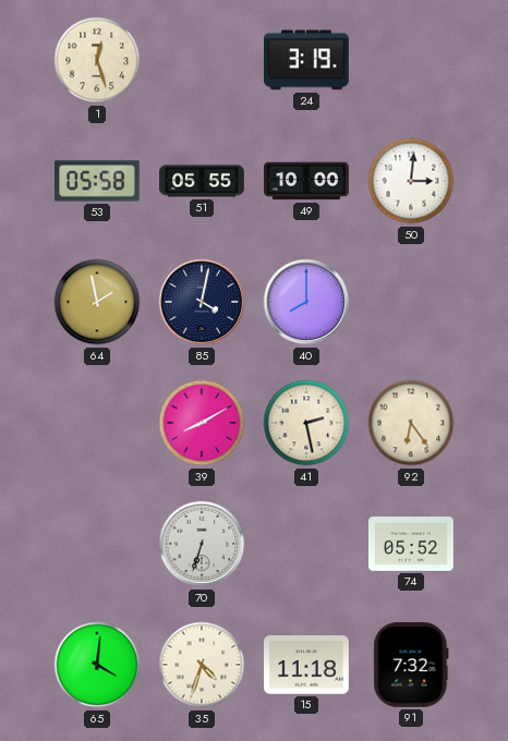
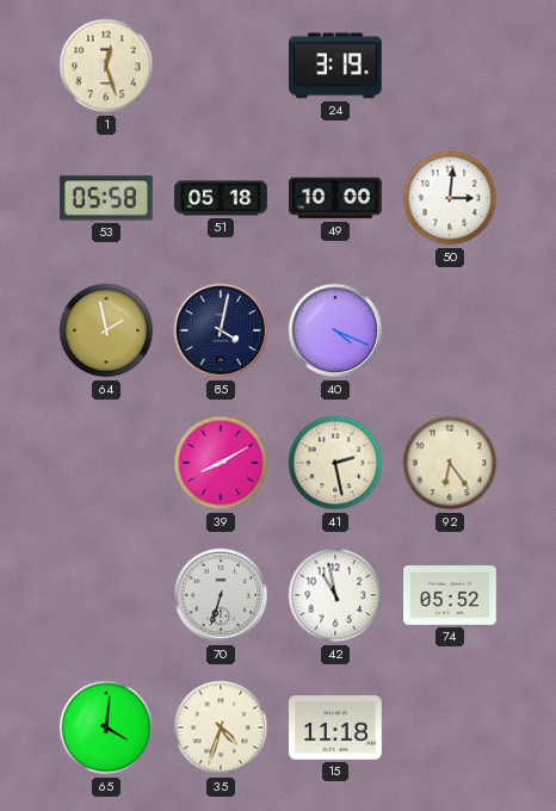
51: 05:55 -> 05:18
40: 8:00 -> 4:19
42: none -> 10:58
91: 7:32 -> none
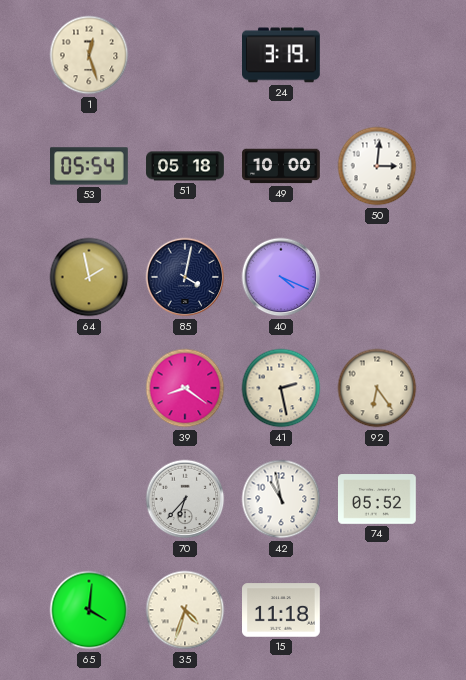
53: 05:58 -> 05:54
39: 8:10 -> 8:21
70: 6:33 -> 6:37
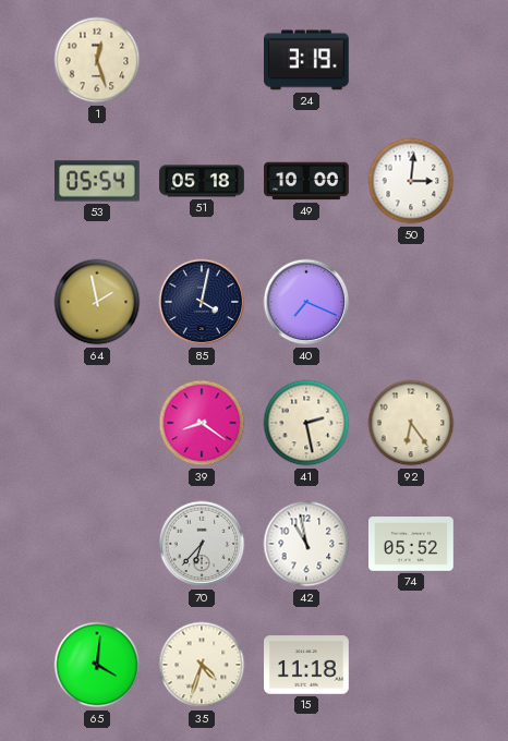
40: 4:19 -> 7:19
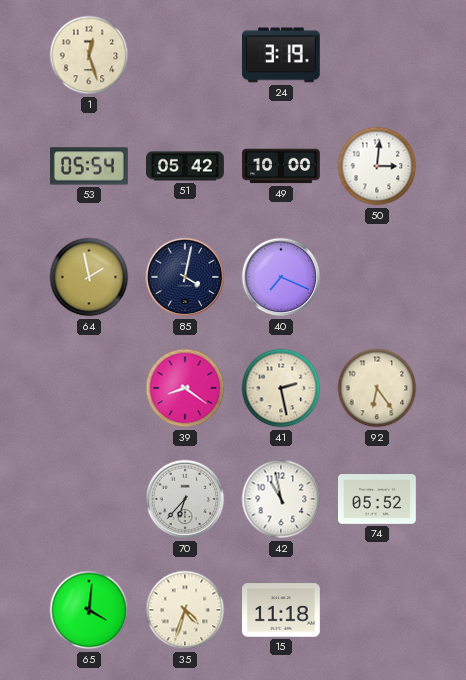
51: 05:18 -> 05:42
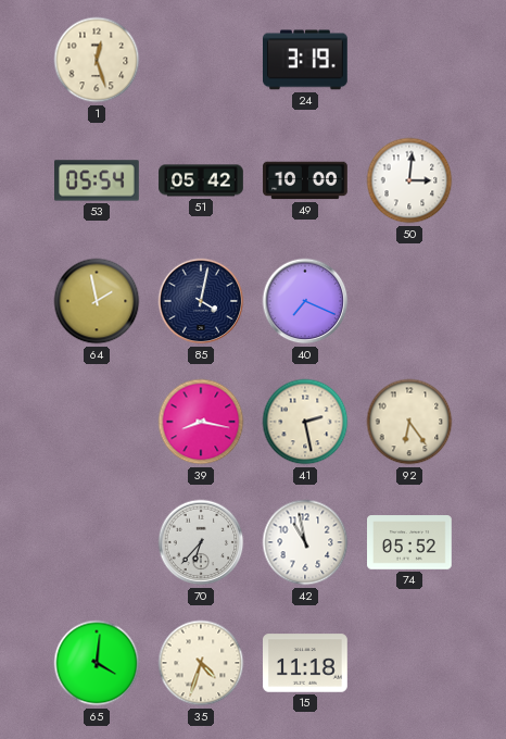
39: 8:21 -> 8:17
